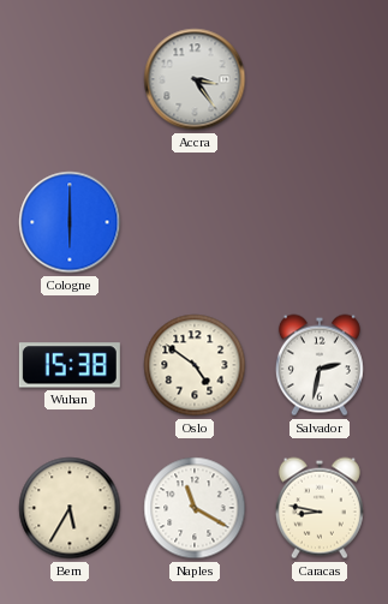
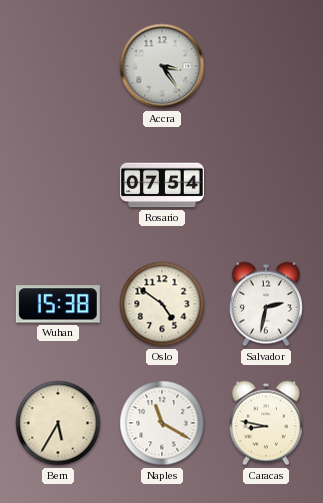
Cologne: 6:00 -> none
Rosario: none -> 07:54
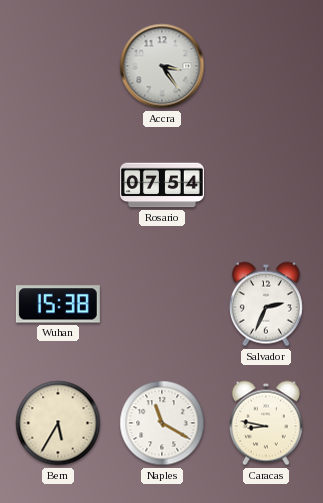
Oslo: 4:51 -> none
Salvador: 2:32 -> 2:34
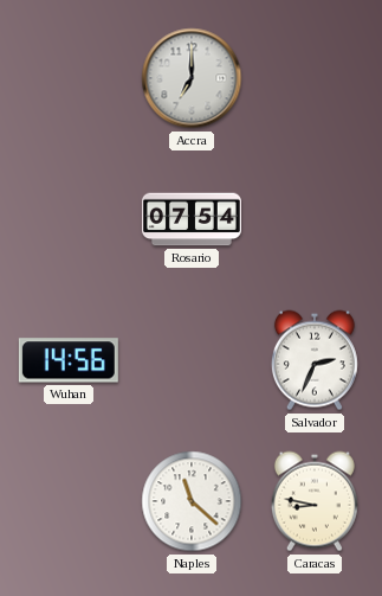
Accra: 3:24 -> 7:00
Wuhan: 15:38 -> 14:56
Bern: 5:35 -> none
Naples: 11:20 -> 11:22
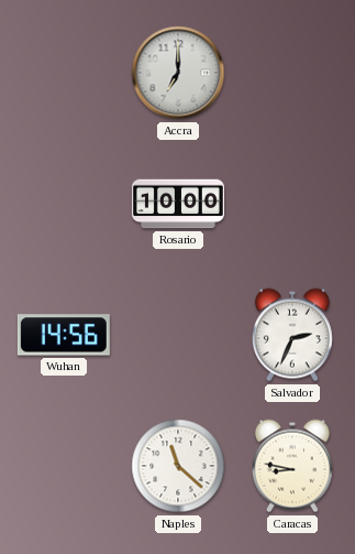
Rosario: 07:54 -> 10:00
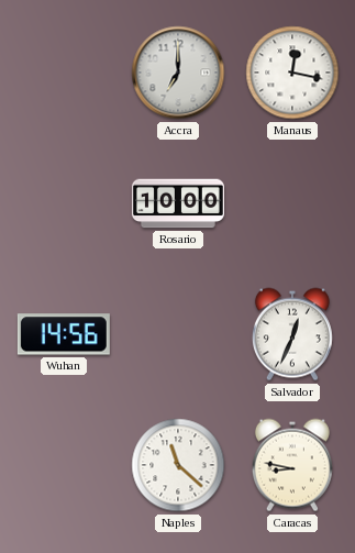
Manaus: none -> 12:17
Salvador: 2:34 -> 12:34
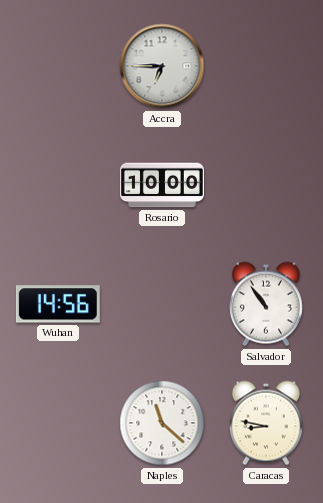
Accra: 7:00 -> 6:45
Manaus: 12:17 -> none
Salvador: 12:34 -> 10:54
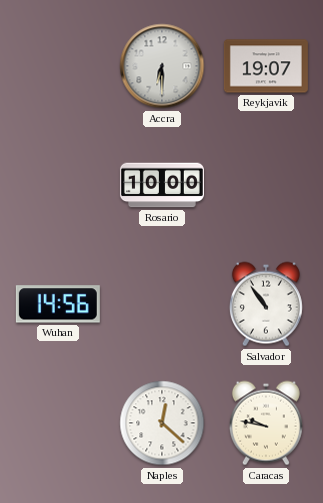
Accra: 6:45 -> 6:30
Reykjavik: none -> 19:07
Naples: 11:22 -> 12:22
Caracas: 8:47 -> 9:47
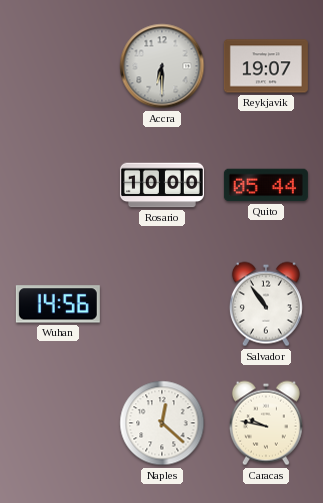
Quito: none -> 05:44
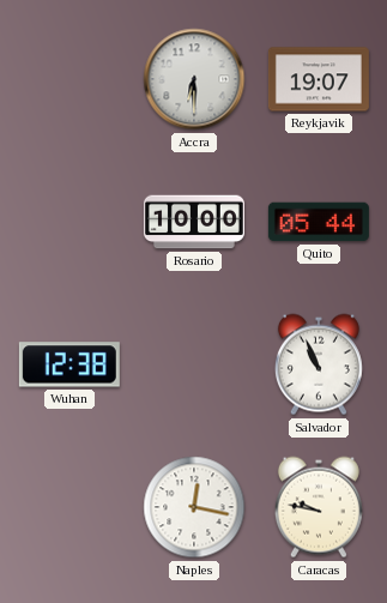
Wuhan: 14:56 -> 12:38
Salvador: 10:54 -> 10:56
Naples: 12:22 -> 12:17
